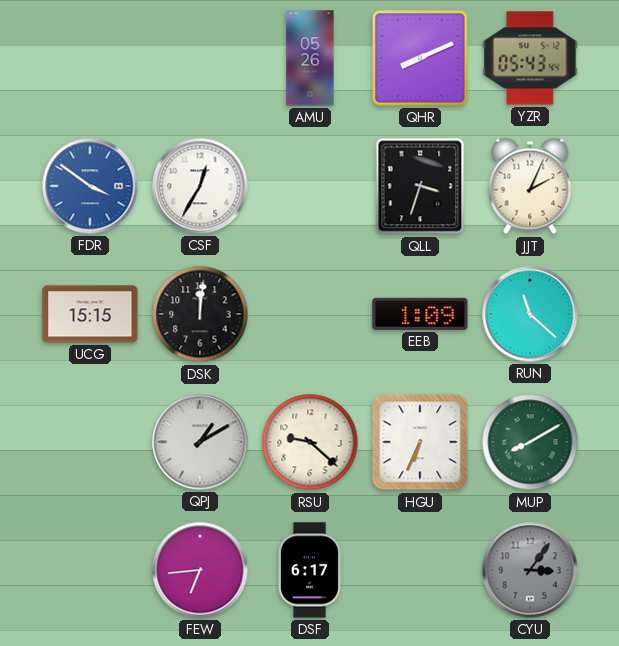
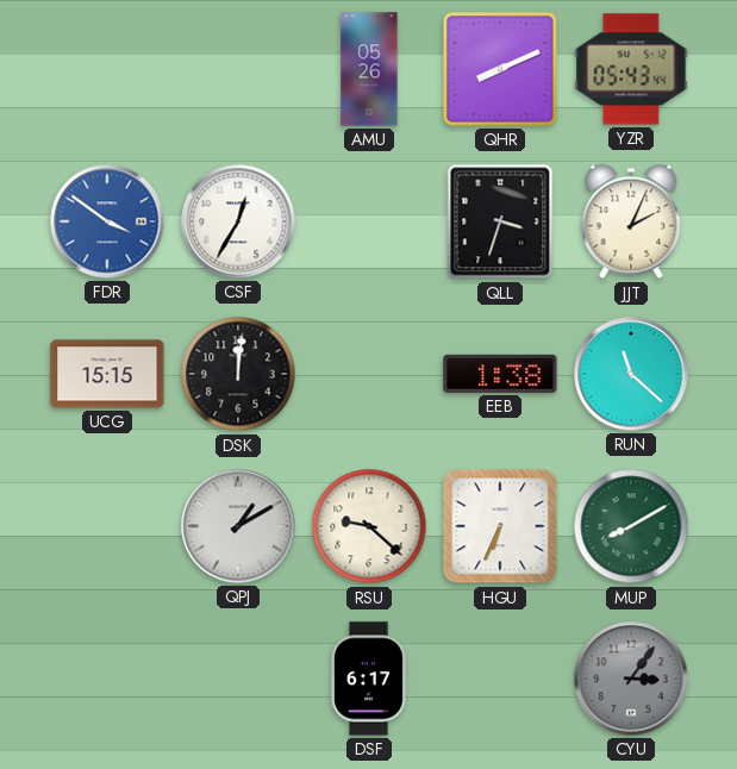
EEB: 1:09 -> 1:38
FEW: 6:44 -> none
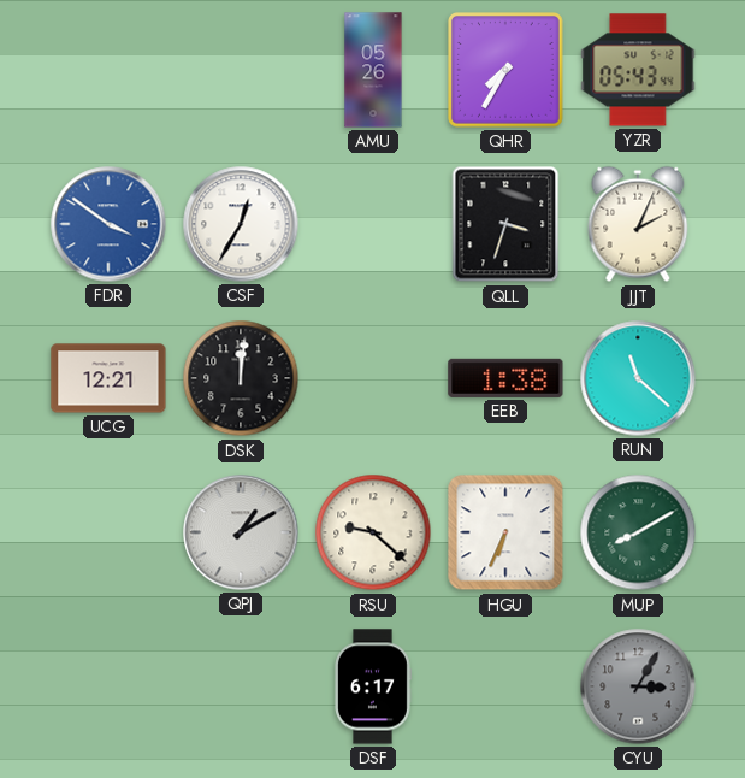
QHR: 8:11 -> 7:35
UCG: 15:15 -> 12:21
CYU: 3:06 -> 3:05
